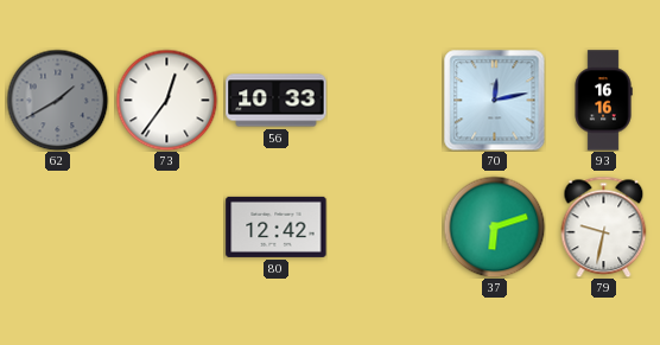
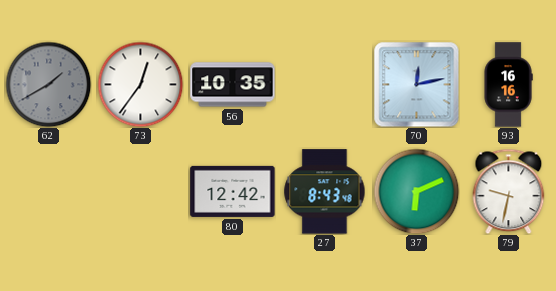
56: 10:33 -> 10:35
27: none -> 8:43
37: 6:12 -> 6:11
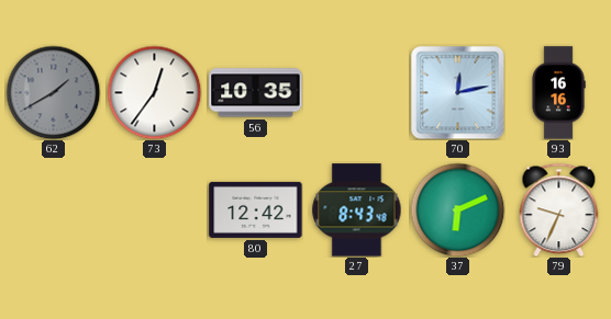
79: 9:32 -> 9:34
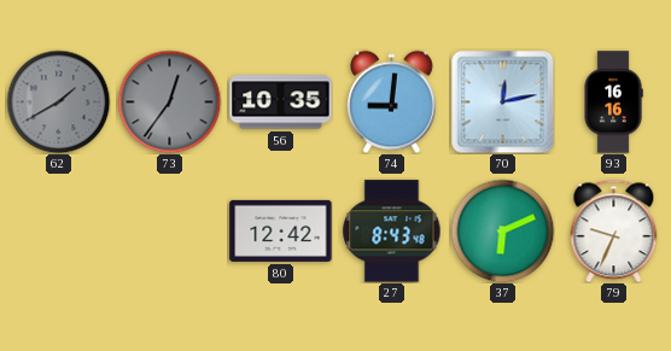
73 dial: white -> grey
74: none -> 9:01
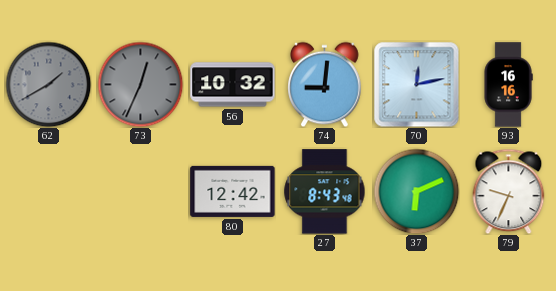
73: 12:36 -> 12:34
56: 10:35 -> 10:32
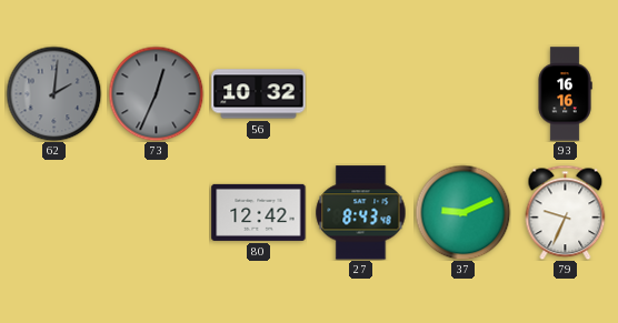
62: 1:40 -> 2:01
74: 9:01 -> none
70: 12:13 -> none
37: 6:11 -> 9:11
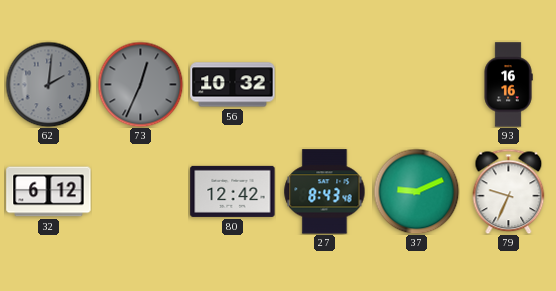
32: none -> 6:12
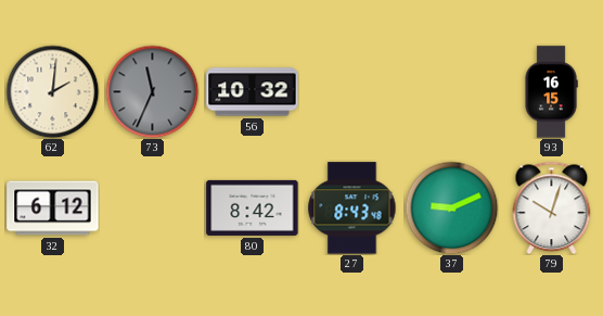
62 dial: grey -> cream
73: 12:34 -> 11:34
93: 16:16 -> 16:15
80: 12:42 -> 8:42
79: 9:34 -> 10:03
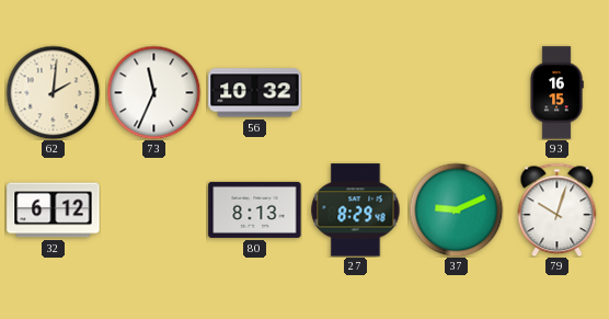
73 dial: grey -> white
80: 8:42 -> 8:13
27: 8:43 -> 8:29
